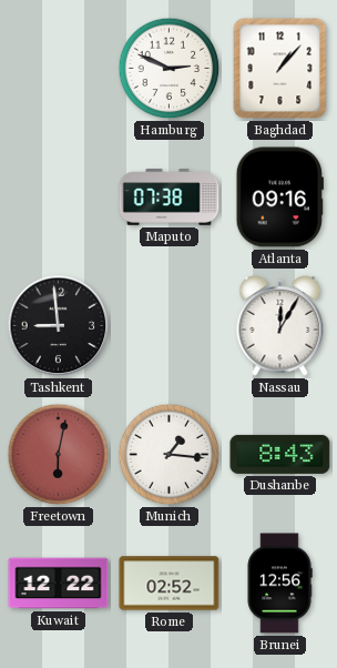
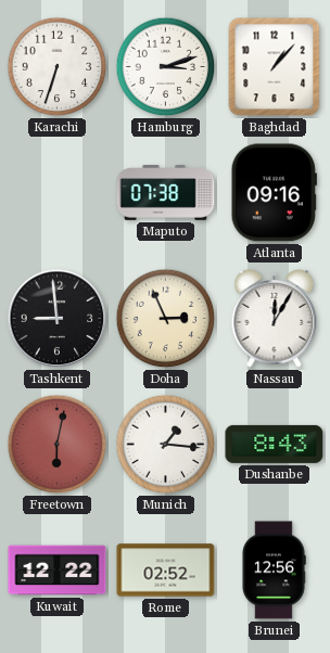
Karachi: none -> 6:33
Hamburg: 2:49 -> 3:12
Doha: none -> 2:56
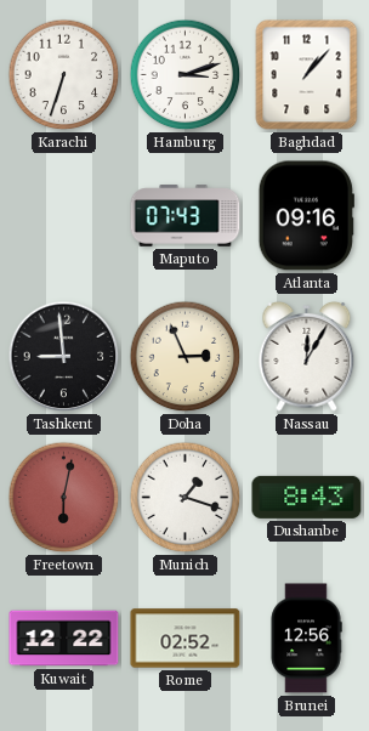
Maputo: 07:38 -> 07:43
Munich: 1:16 -> 1:18
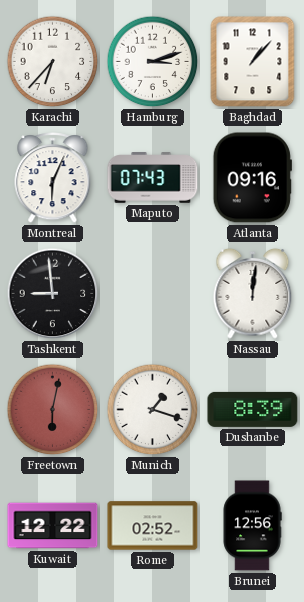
Karachi: 6:33 -> 6:37
Montreal: none -> 6:04
Doha: 2:56 -> none
Nassau: 12:05 -> 12:01
Dushanbe: 8:43 -> 8:39
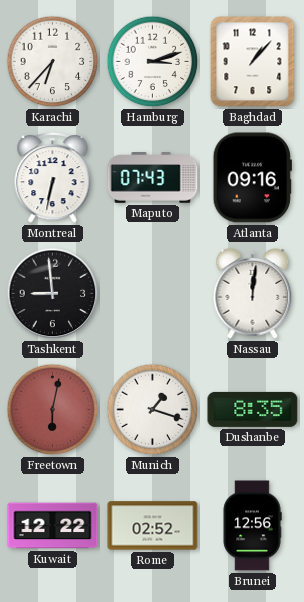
Montreal: 6:04 -> 6:32
Dushanbe: 8:39 -> 8:35
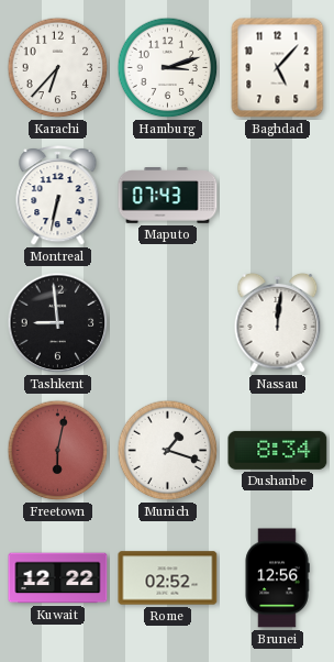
Baghdad: 1:07 -> 5:07
Atlanta: 09:16 -> none
Dushanbe: 8:35 -> 8:34
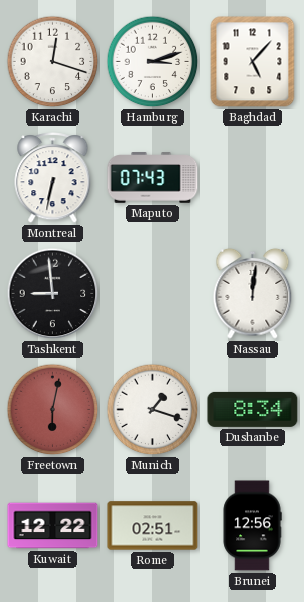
Karachi: 6:37 -> 12:18
Rome: 02:52 -> 02:51
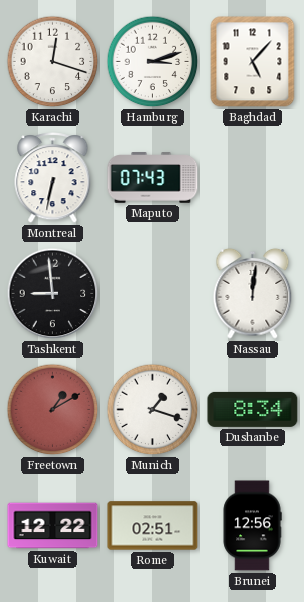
Freetown: 6:02 -> 1:10
